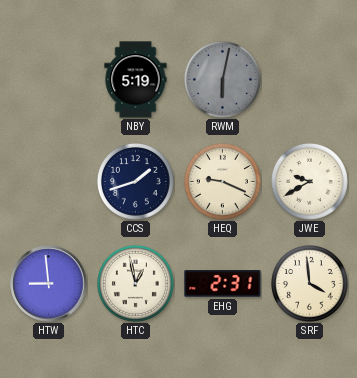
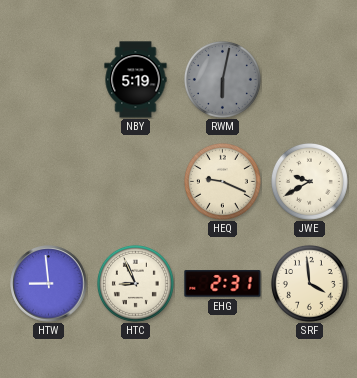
CCS: 1:42 -> none
HTC: 12:58 -> 8:56
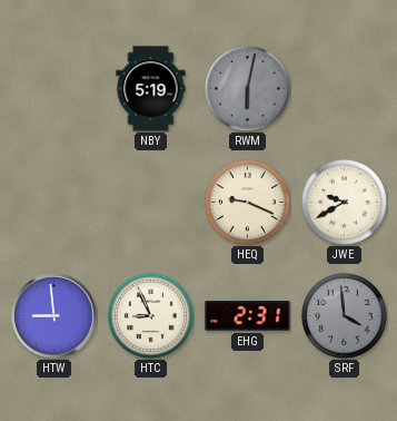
SRF dial: cream -> grey
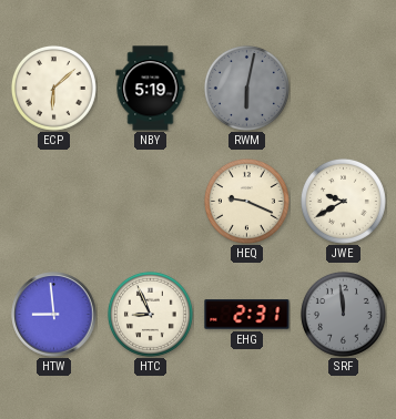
ECP: none -> 6:08
SRF: 3:59 -> 11:59
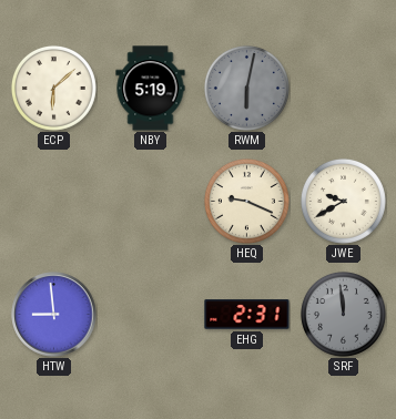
HTC: 8:56 -> none
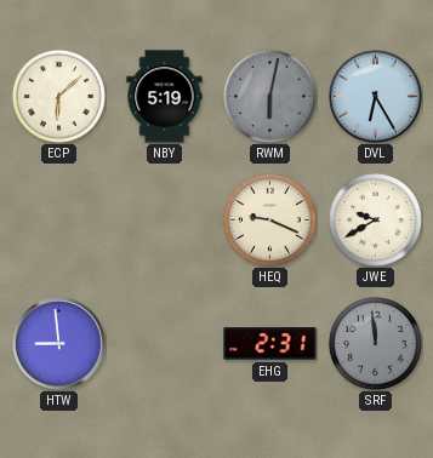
DVL: none -> 6:25
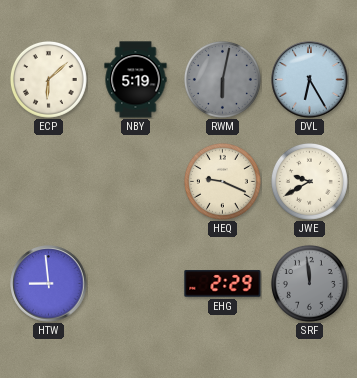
EHG: 2:31 -> 2:29
